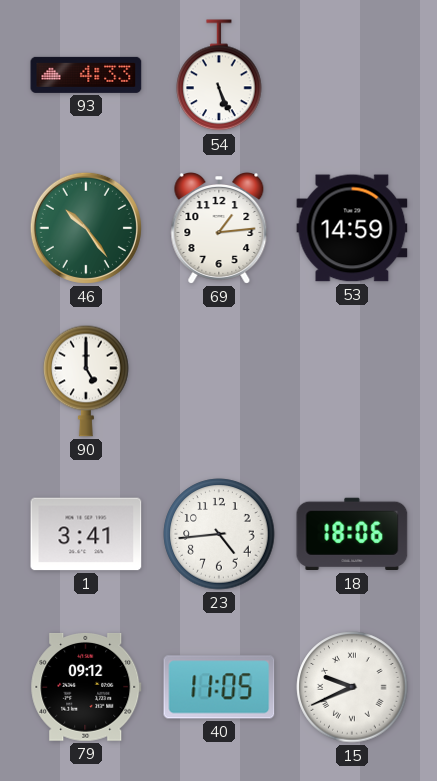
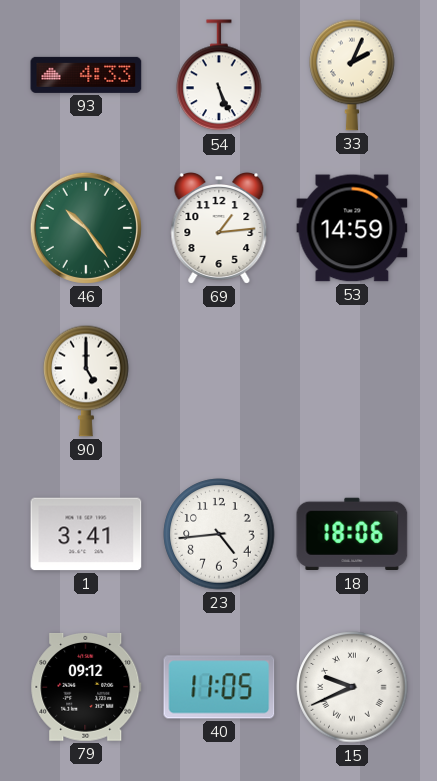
33: none -> 2:04
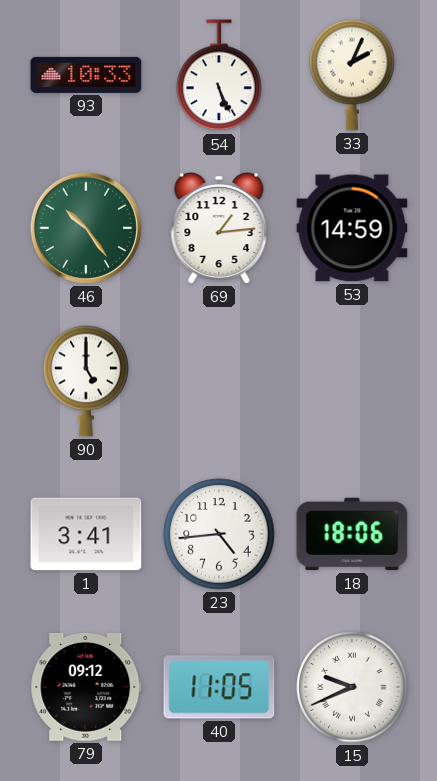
93: 4:33 -> 10:33
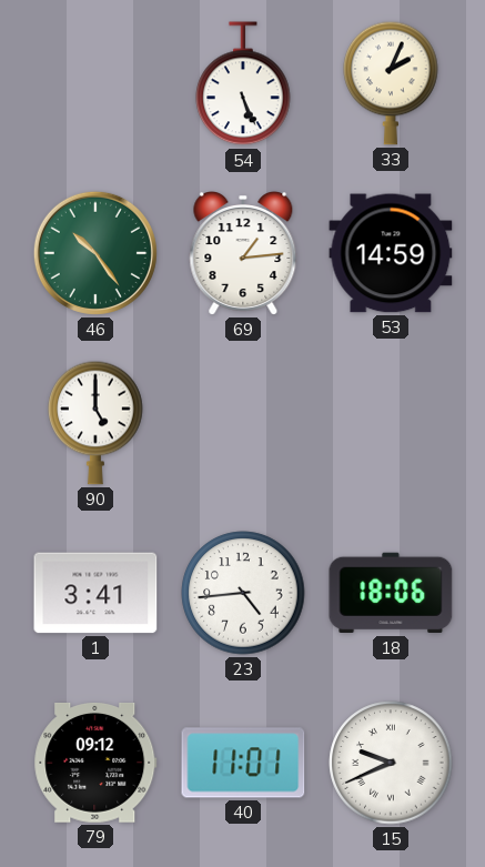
93: 10:33 -> none
40: 11:05 -> 11:01
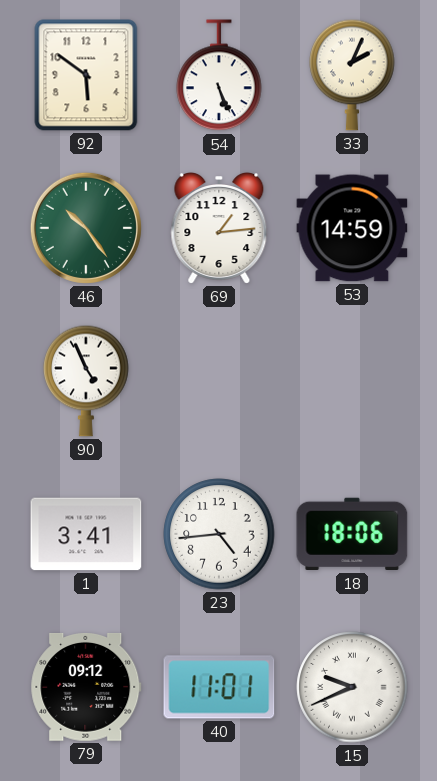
92: none -> 5:51
90: 5:00 -> 4:56
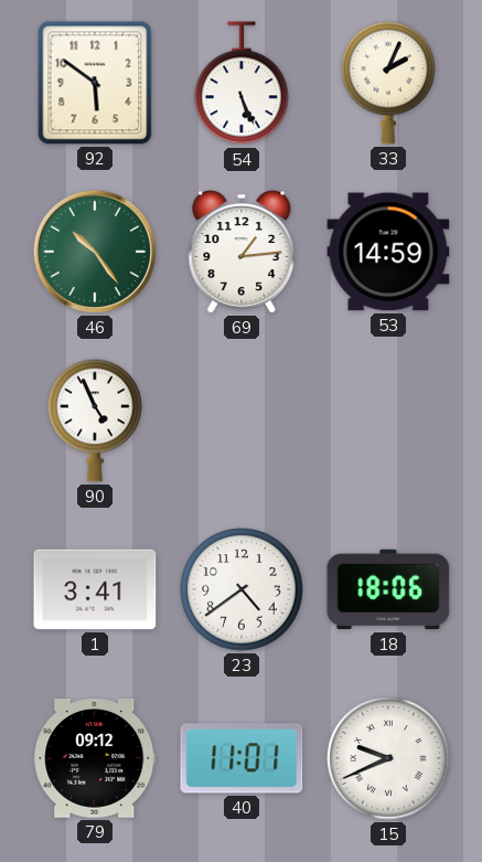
23: 4:44 -> 4:39
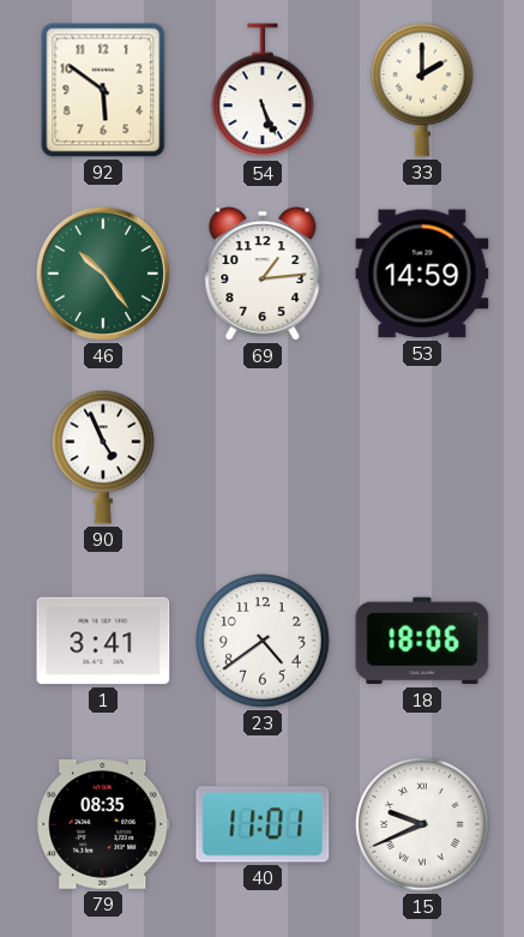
33: 2:04 -> 2:00
79: 09:12 -> 08:35
